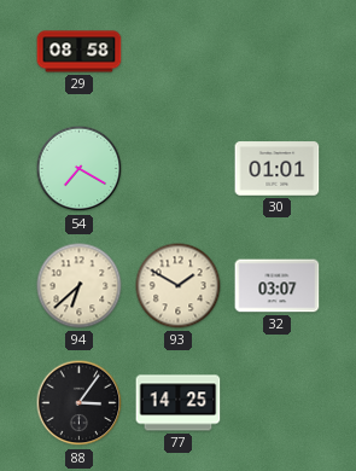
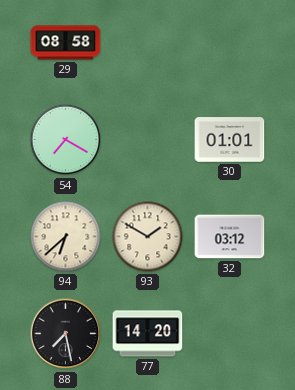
32: 03:07 -> 03:12
88: 3:06 -> 7:28
77: 14:25 -> 14:20
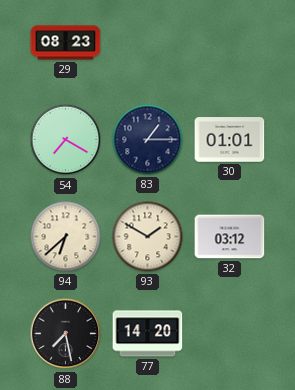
29: 08:58 -> 08:23
83: none -> 1:15
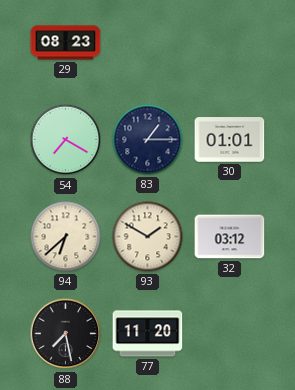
77: 14:20 -> 11:20
